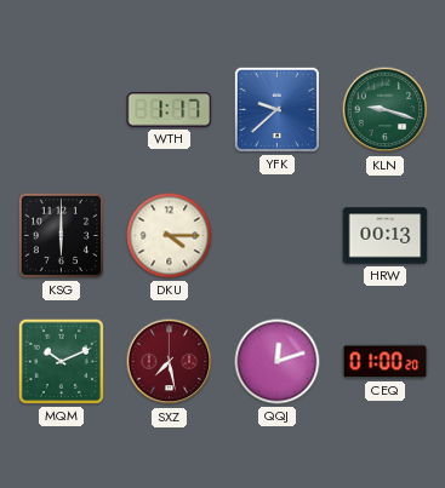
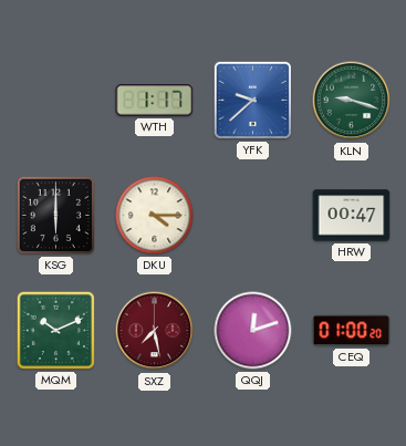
HRW: 00:13 -> 00:47
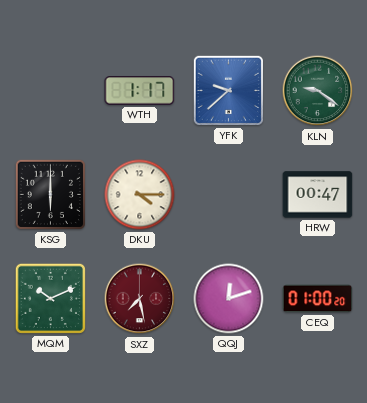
KLN: 9:18 -> 9:21
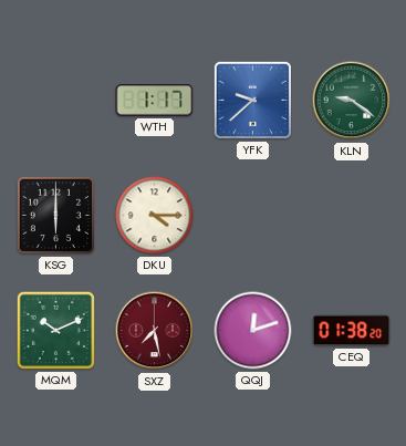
HRW: 00:47 -> none
CEQ: 01:00 -> 01:38
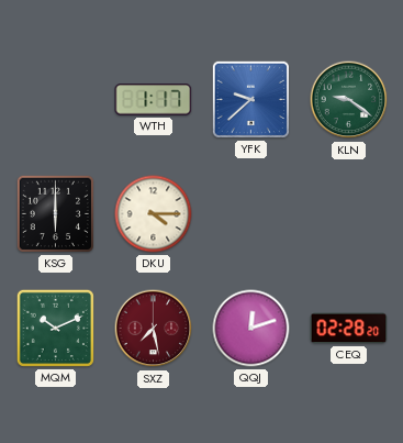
CEQ: 01:38 -> 02:28
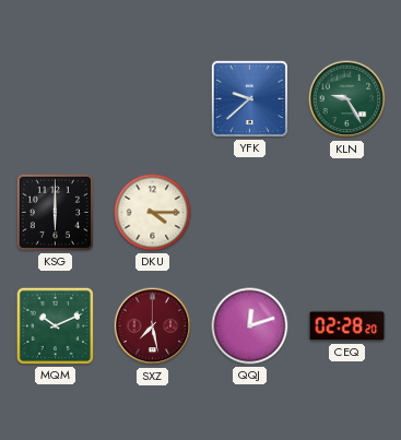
WTH: 1:17 -> none
KLN: 9:21 -> 9:25
